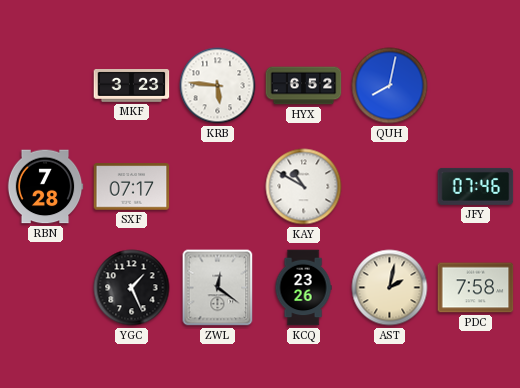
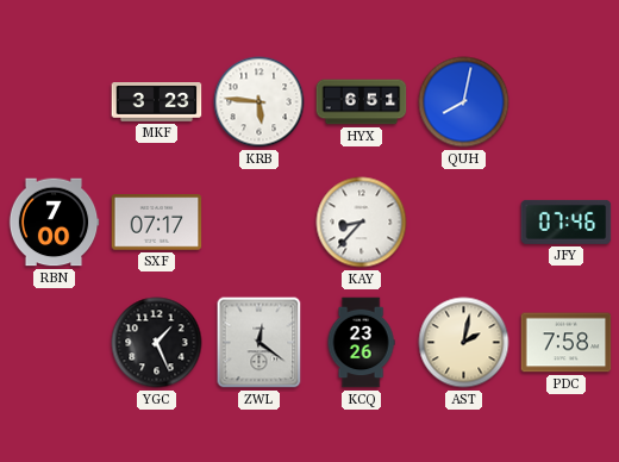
HYX: 6:52 -> 6:51
RBN: 7:28 -> 7:00
KAY: 10:50 -> 8:37
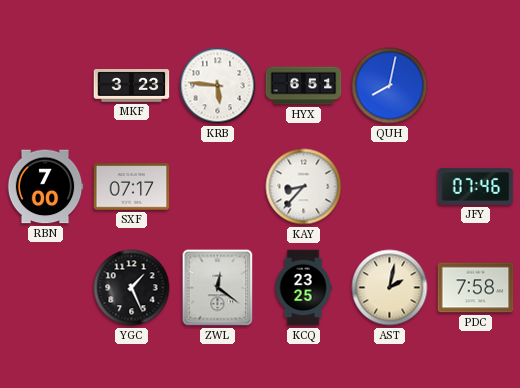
KCQ: 23:26 -> 23:25
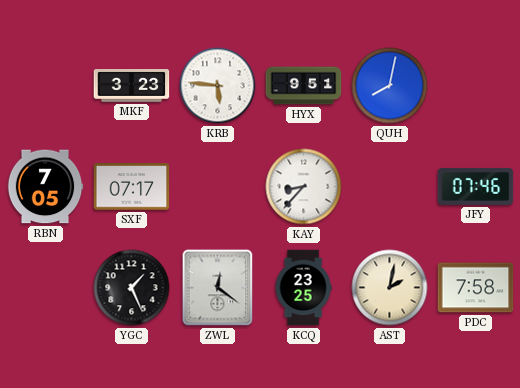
HYX: 6:51 -> 9:51
RBN: 7:00 -> 7:05
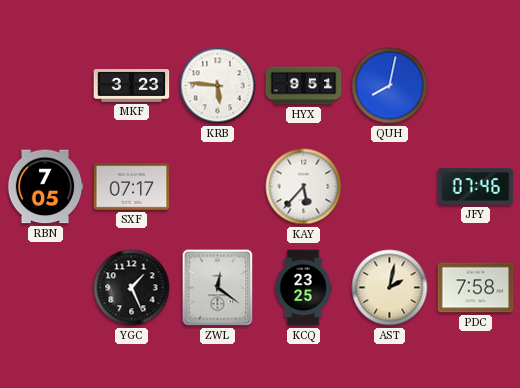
KAY: 8:37 -> 5:37
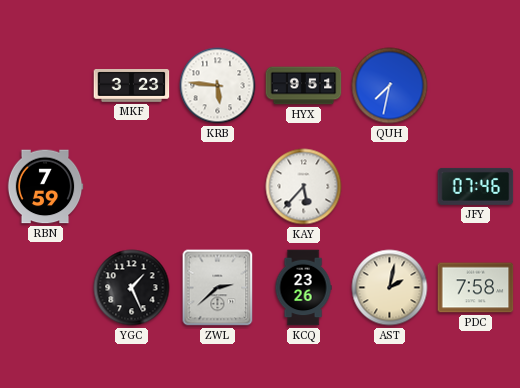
QUH: 8:02 -> 7:32
RBN: 7:05 -> 7:59
SXF: 07:17 -> none
ZWL: 12:21 -> 2:38
KCQ: 23:25 -> 23:26
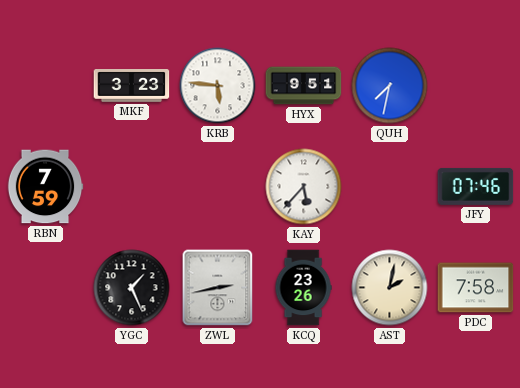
ZWL: 2:38 -> 2:43
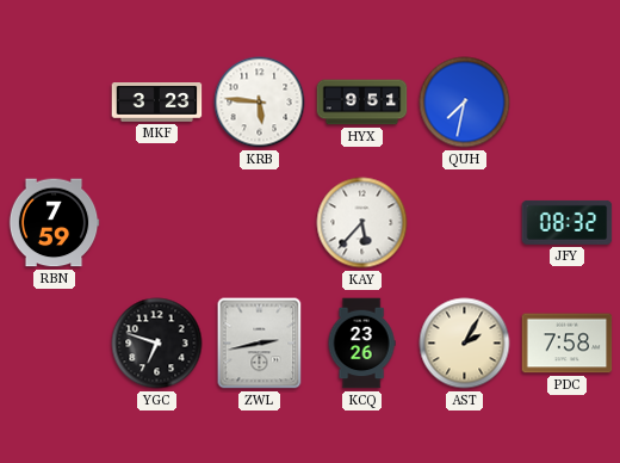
JFY: 07:46 -> 08:32
YGC: 1:26 -> 6:48
AST: 2:02 -> 2:05
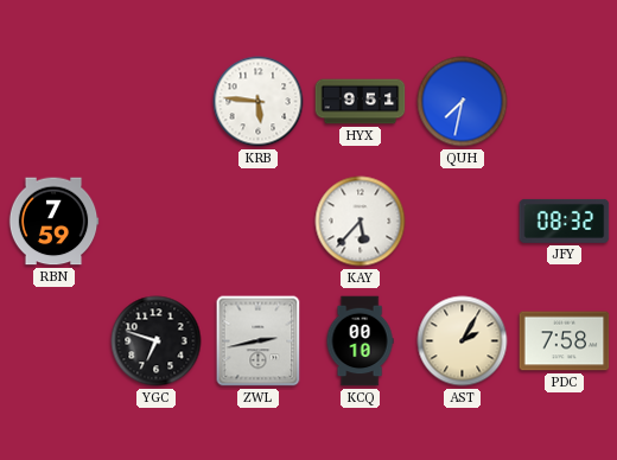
MKF: 3:23 -> none
KCQ: 23:26 -> 00:10
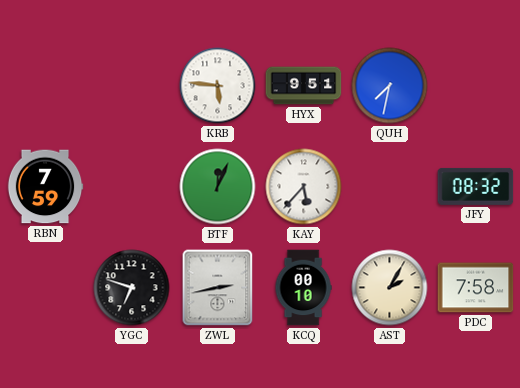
BTF: none -> 12:04
